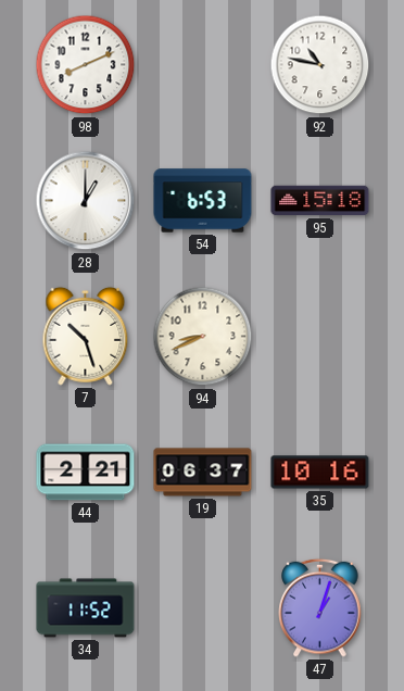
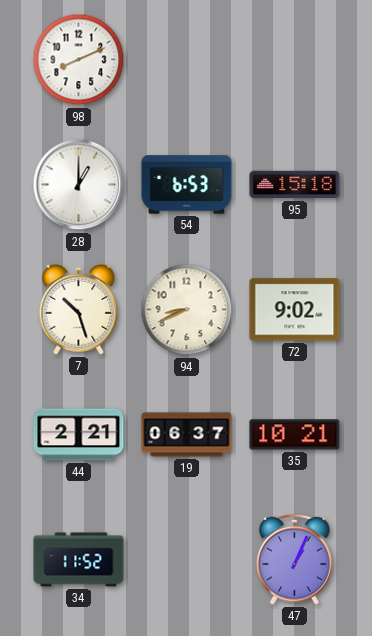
92: 10:47 -> none
72: none -> 9:02
35: 10:16 -> 10:21
47: 1:03 -> 1:04
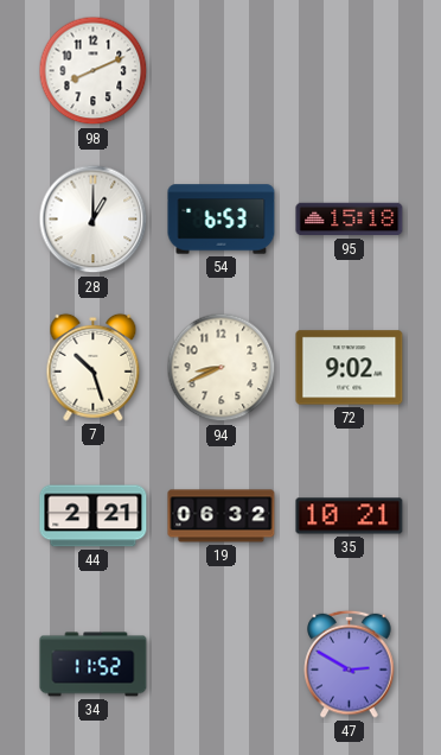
19: 06:37 -> 06:32
47: 1:04 -> 2:50
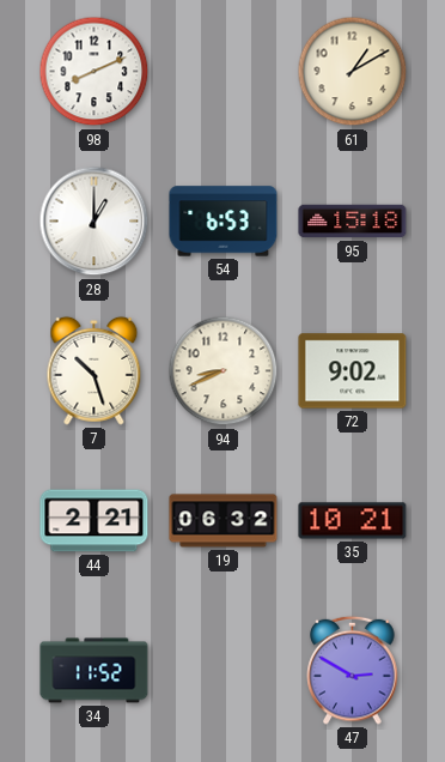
61: none -> 1:10
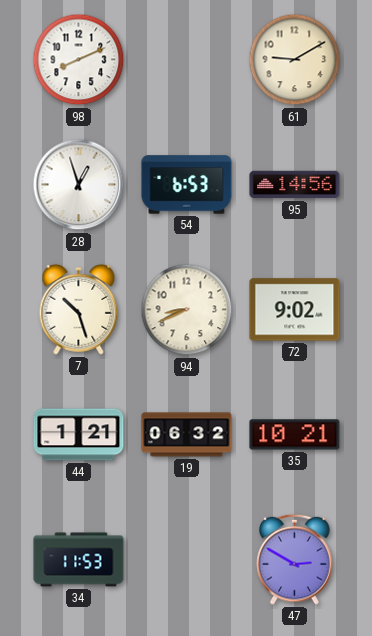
61: 1:10 -> 9:10
28: 1:00 -> 12:57
95: 15:18 -> 14:56
44: 2:21 -> 1:21
34: 11:52 -> 11:53
